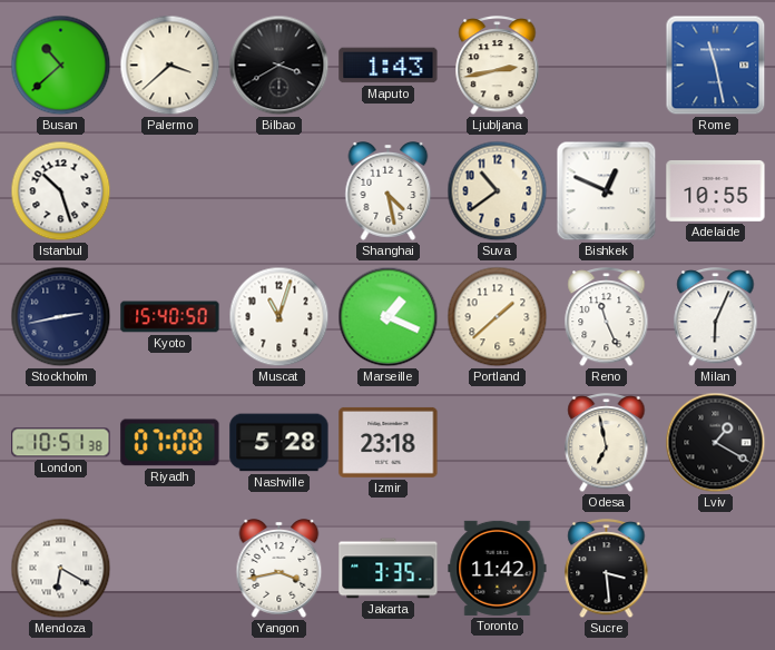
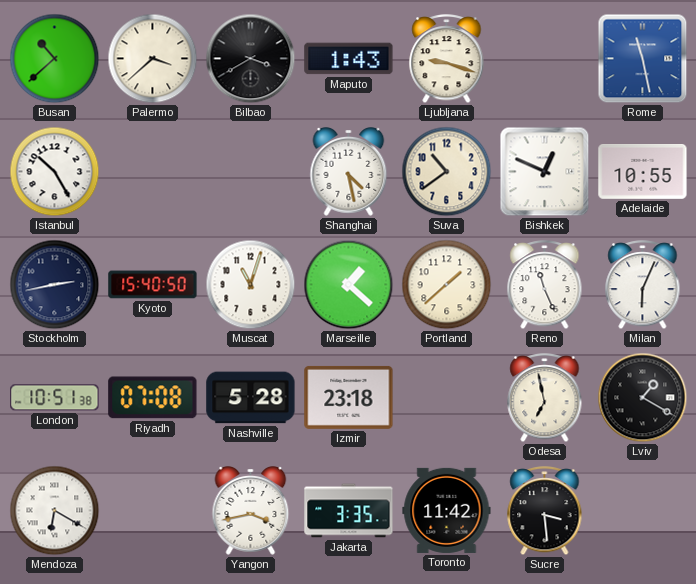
Ljubljana: 2:43 -> 9:18
Istanbul: 10:27 -> 10:25
Marseille: 1:19 -> 1:22
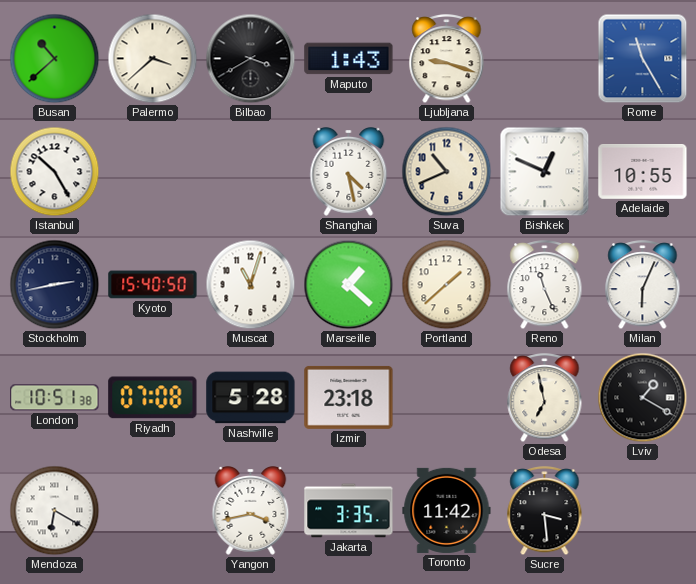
Rome: 11:28 -> 11:25
Suva: 10:39 -> 10:41
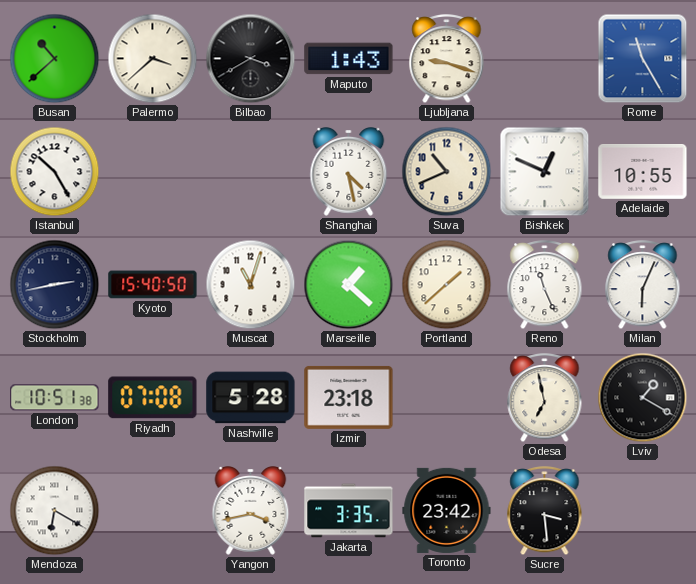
Toronto: 11:42 -> 23:42
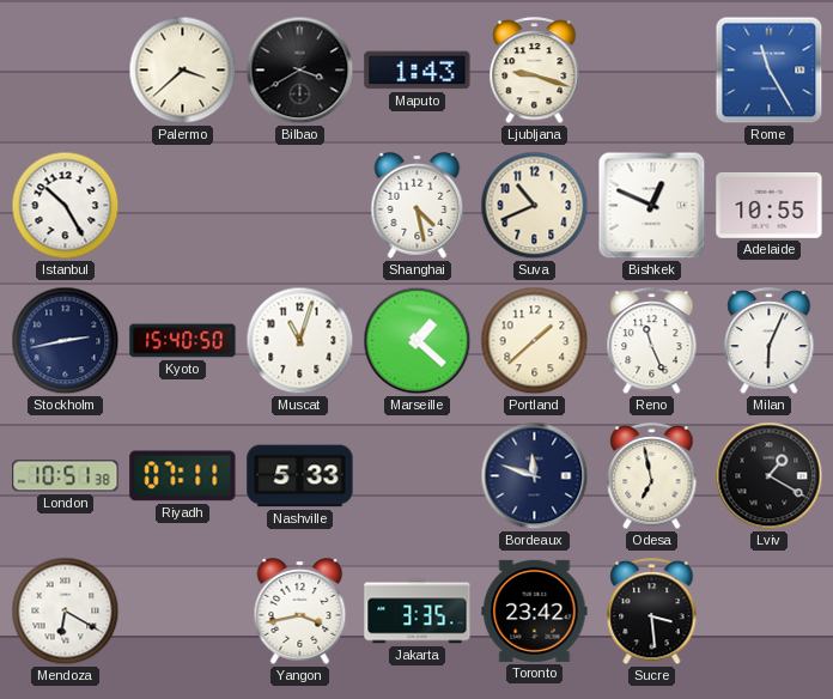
Busan: 10:38 -> none
Riyadh: 07:08 -> 07:11
Nashville: 5:28 -> 5:33
Izmir: 23:18 -> none
Bordeaux: none -> 11:48
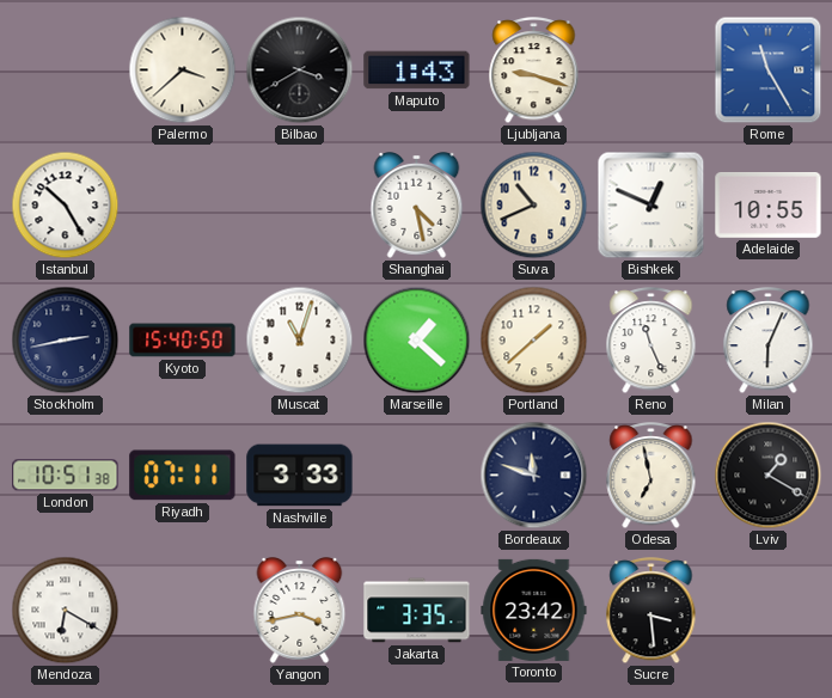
Nashville: 5:33 -> 3:33
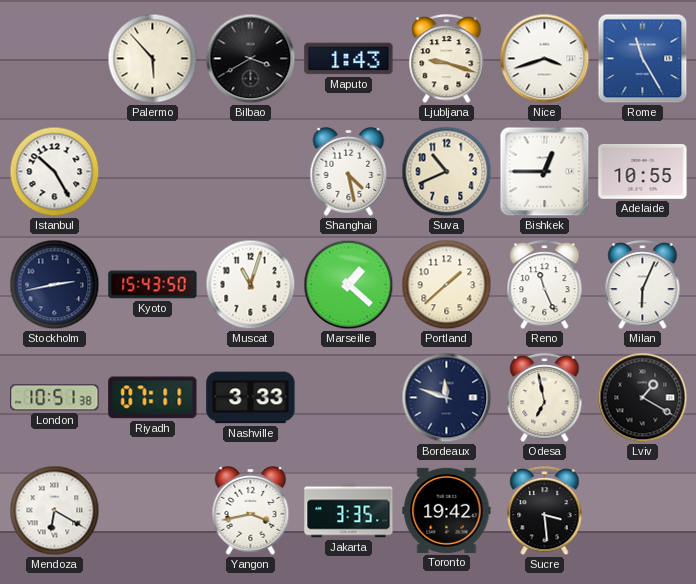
Palermo: 3:38 -> 5:53
Nice: none -> 3:42
Bishkek: 12:49 -> 12:45
Kyoto: 15:40 -> 15:43
Toronto: 23:42 -> 19:42
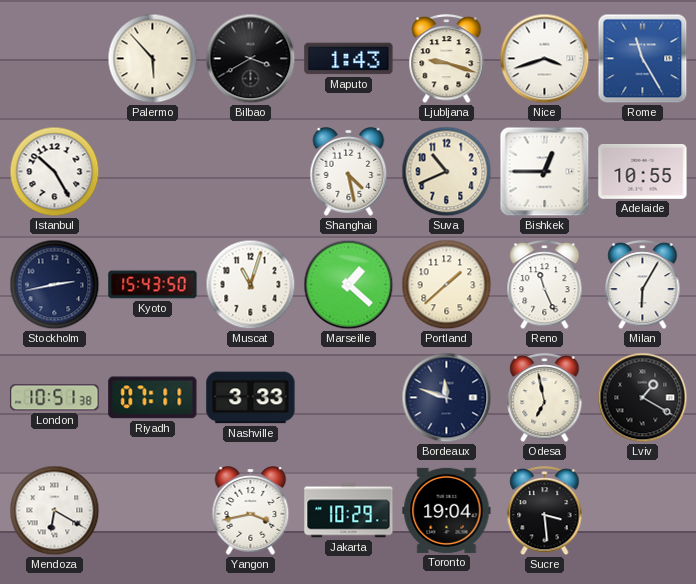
Milan: 6:04 -> 6:05
Jakarta: 3:35 -> 10:29
Toronto: 19:42 -> 19:04
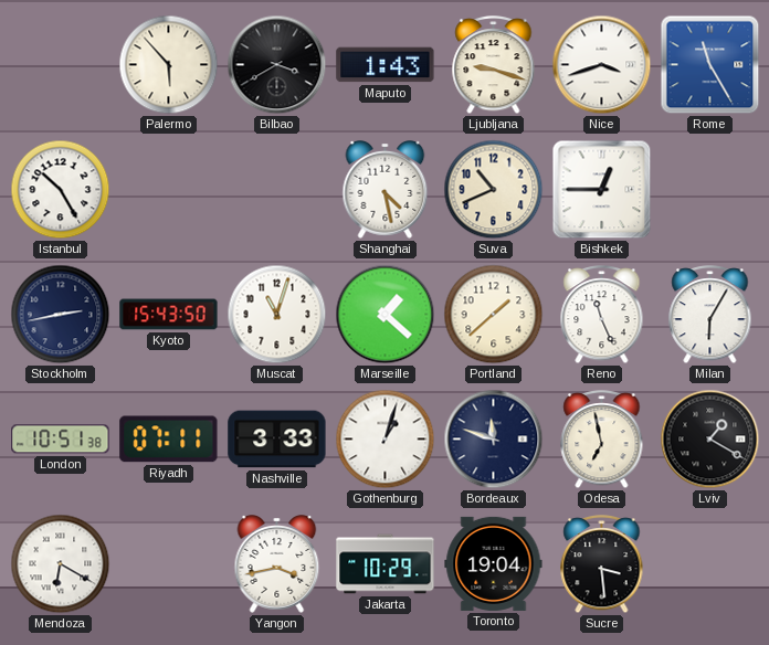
Adelaide: 10:55 -> none
Gothenburg: none -> 1:03
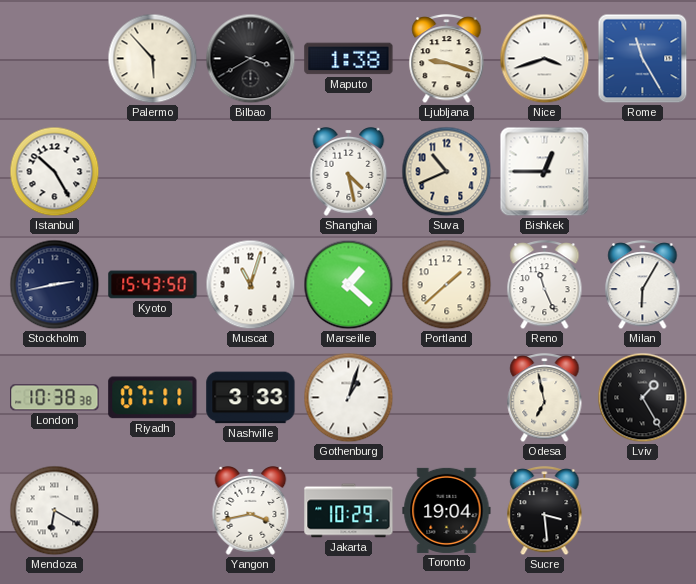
Maputo: 1:43 -> 1:38
London: 10:51 -> 10:38
Bordeaux: 11:48 -> none
Lviv: 1:20 -> 1:25
